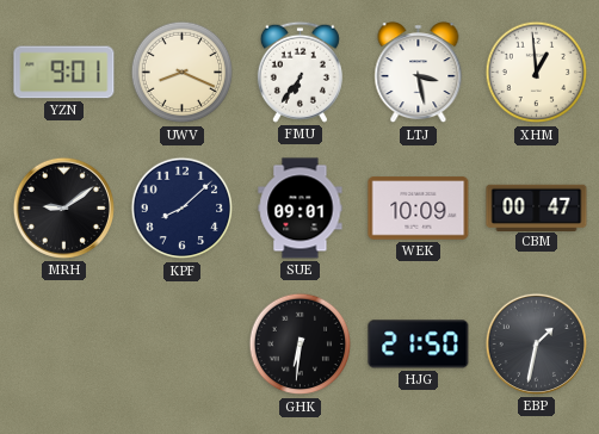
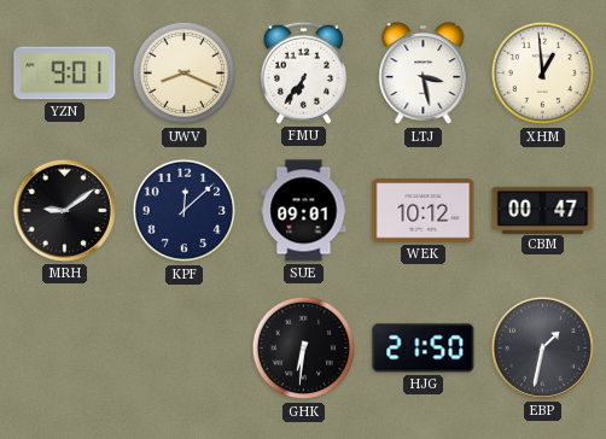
KPF: 8:08 -> 12:08
WEK: 10:09 -> 10:12
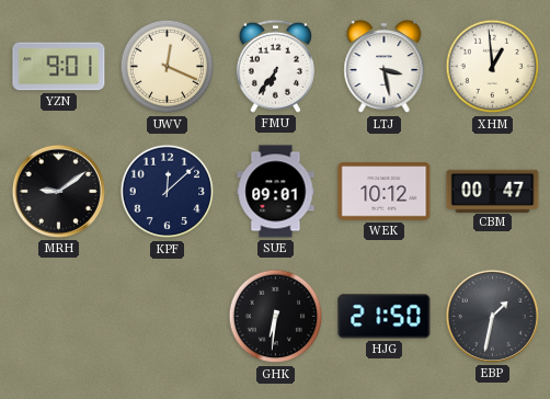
UWV: 8:19 -> 12:19
